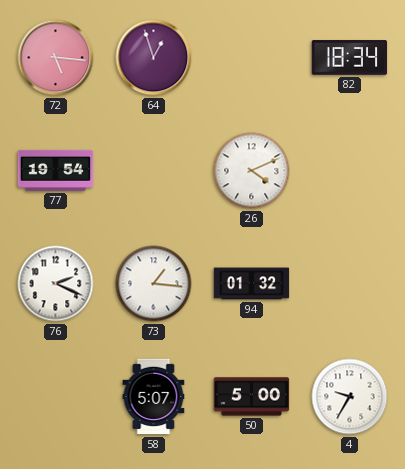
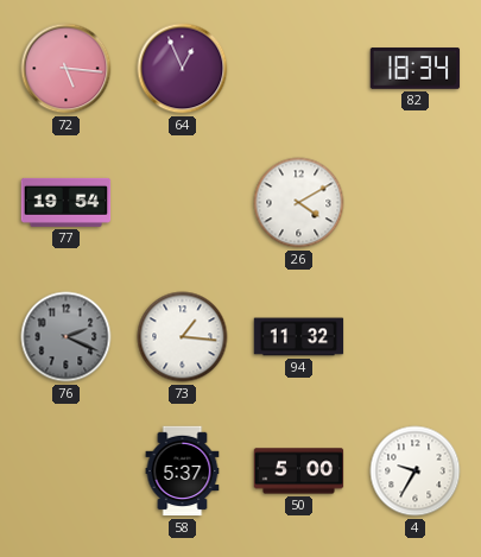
64: 12:57 -> 12:56
26: 4:11 -> 4:10
76 dial: white -> grey
94: 01:32 -> 11:32
58: 5:07 -> 5:37
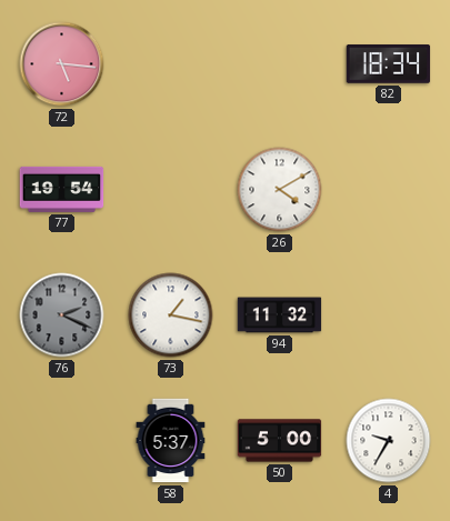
64: 12:56 -> none
73: 1:16 -> 1:17
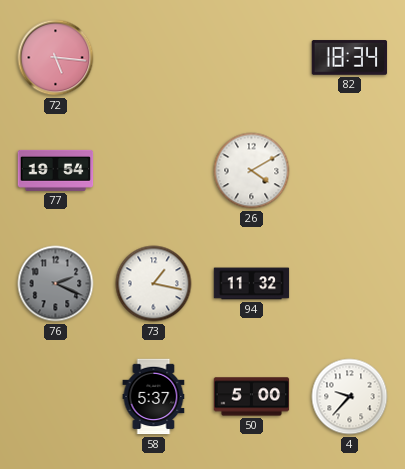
4: 9:35 -> 9:37
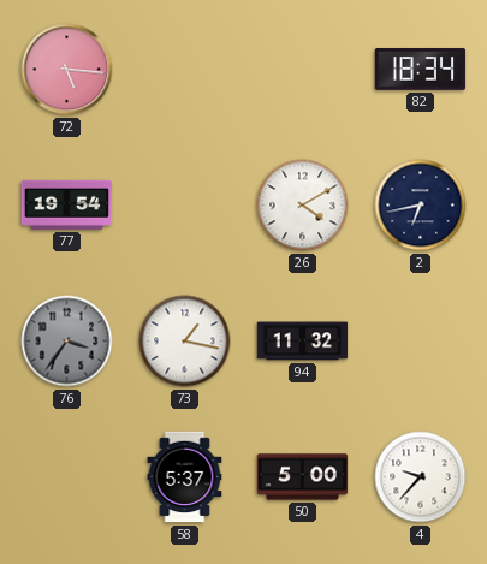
2: none -> 6:43
76: 2:19 -> 3:36
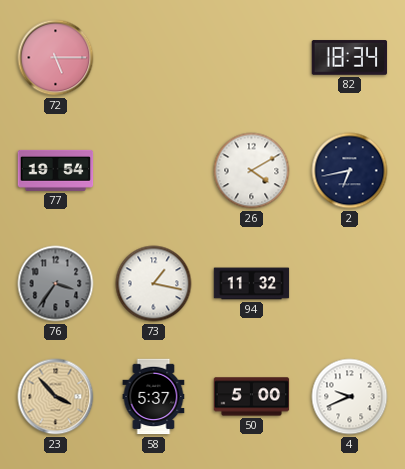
72: 5:16 -> 5:15
23: none -> 3:53
4: 9:37 -> 9:41
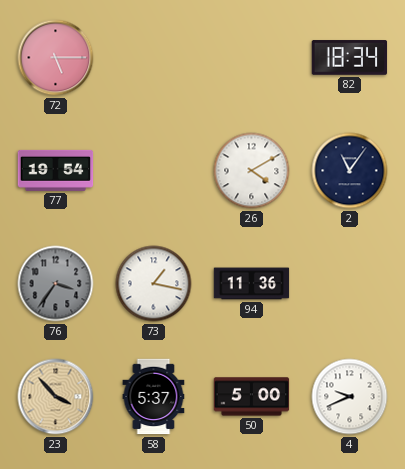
2: 6:43 -> 11:06
94: 11:32 -> 11:36
